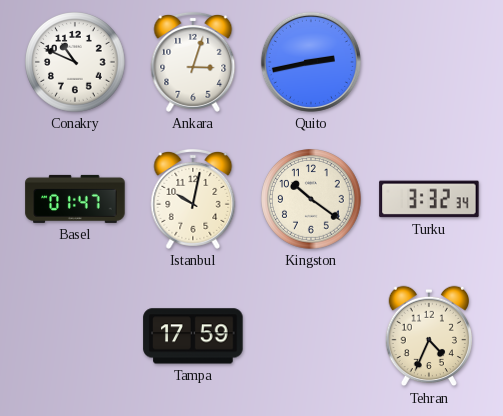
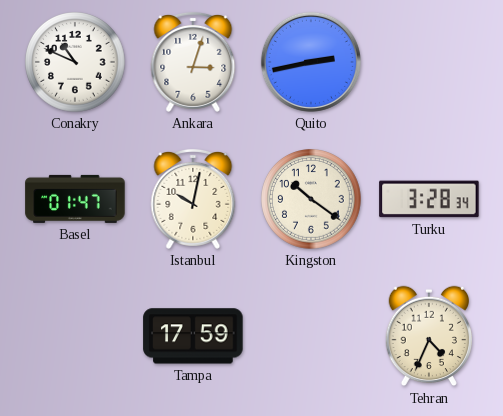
Turku: 3:32 -> 3:28
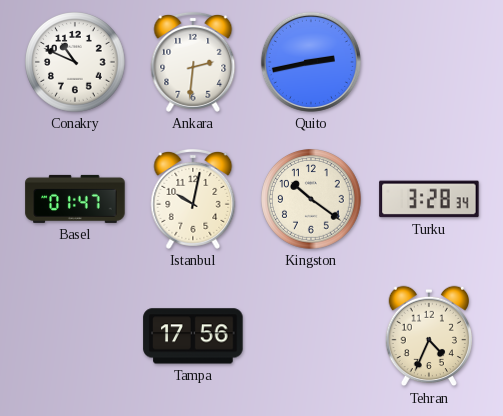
Ankara: 3:03 -> 2:31
Tampa: 17:59 -> 17:56
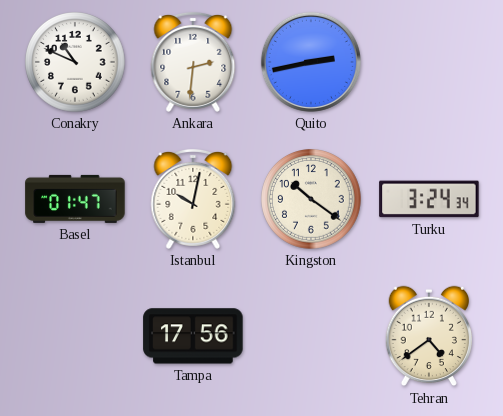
Turku: 3:28 -> 3:24
Tehran: 4:34 -> 4:39
